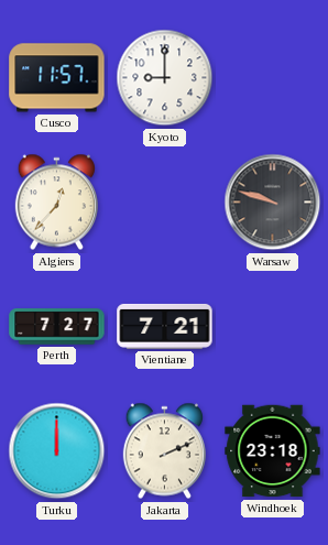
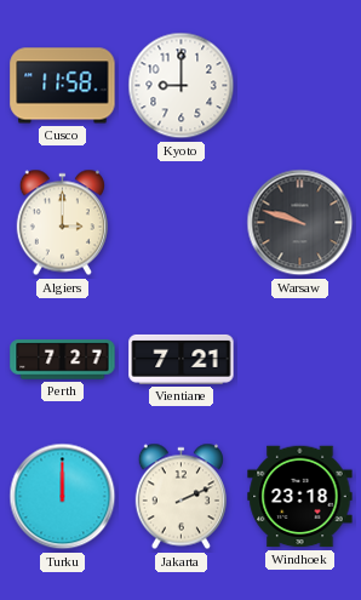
Cusco: 11:57 -> 11:58
Algiers: 12:37 -> 3:00
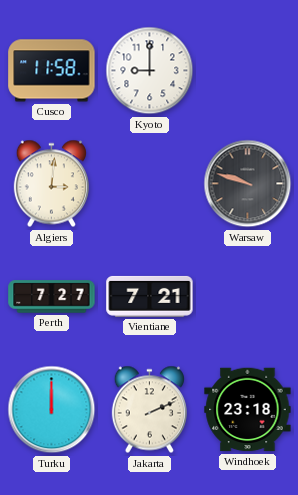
Algiers: 3:00 -> 3:01
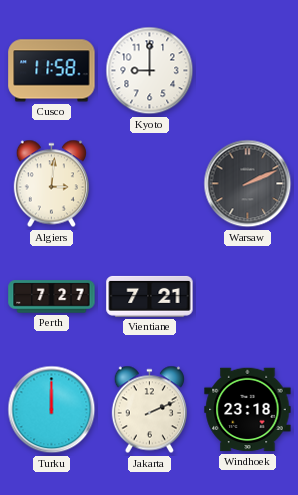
Warsaw: 9:48 -> 2:11
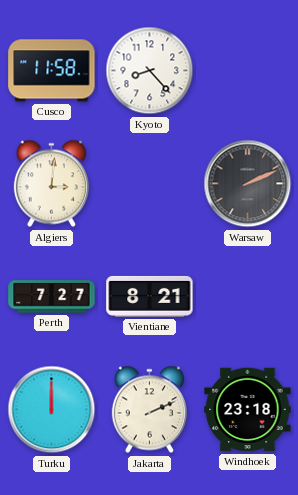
Kyoto: 9:00 -> 8:23
Vientiane: 7:21 -> 8:21
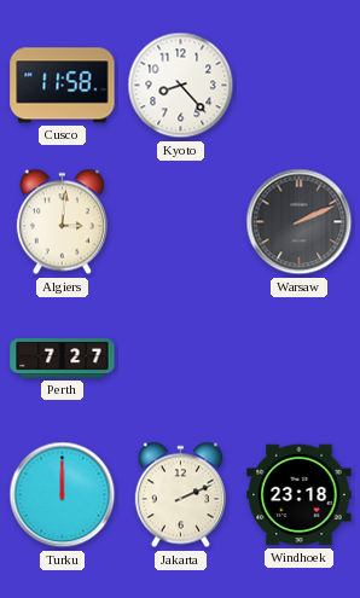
Vientiane: 8:21 -> none
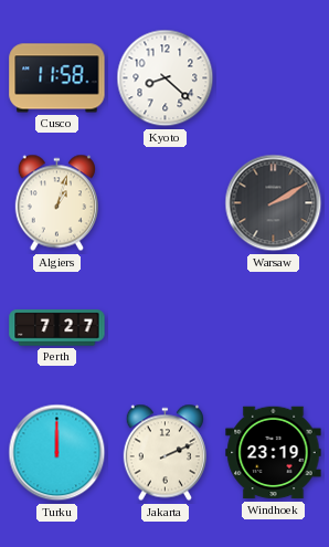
Kyoto: 8:23 -> 8:22
Algiers: 3:01 -> 1:03
Warsaw: 2:11 -> 2:10
Windhoek: 23:18 -> 23:19
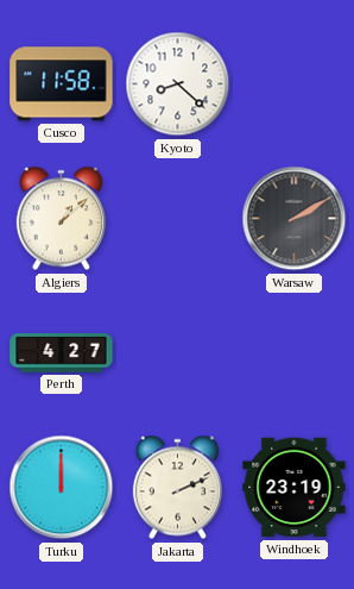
Algiers: 1:03 -> 1:08
Perth: 7:27 -> 4:27
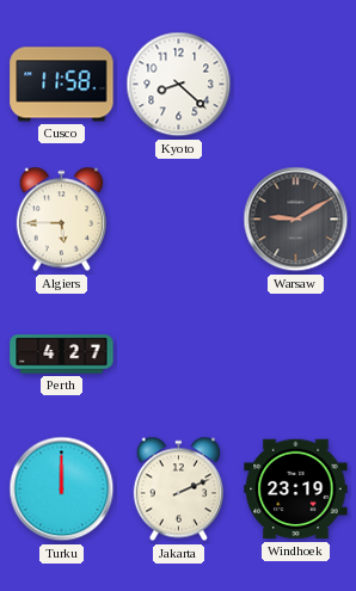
Algiers: 1:08 -> 5:45
Warsaw: 2:10 -> 9:10
